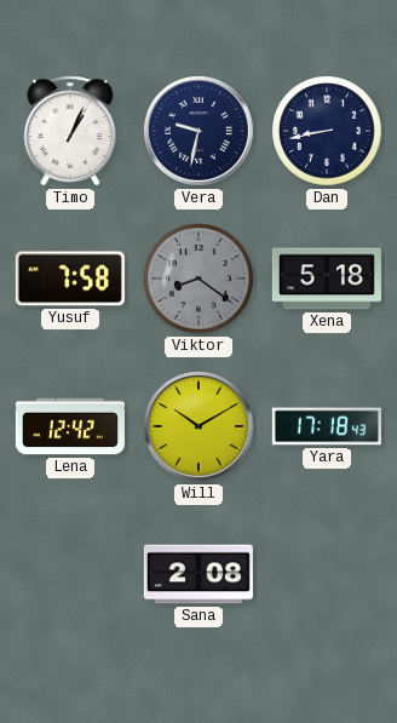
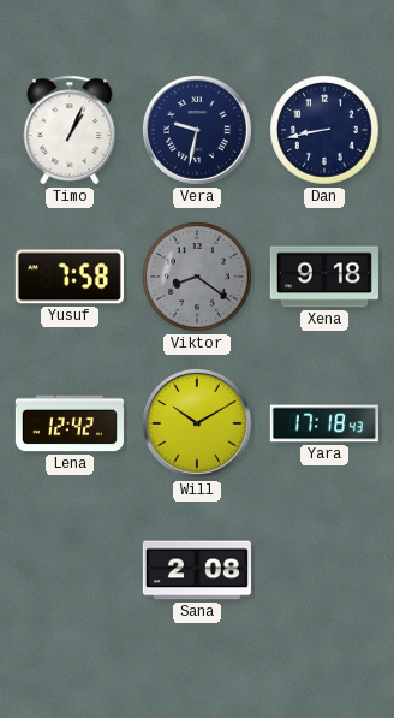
Xena: 5:18 -> 9:18
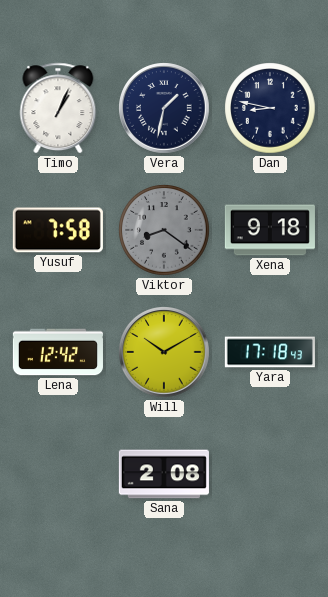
Vera: 9:32 -> 1:32
Dan: 8:43 -> 8:47
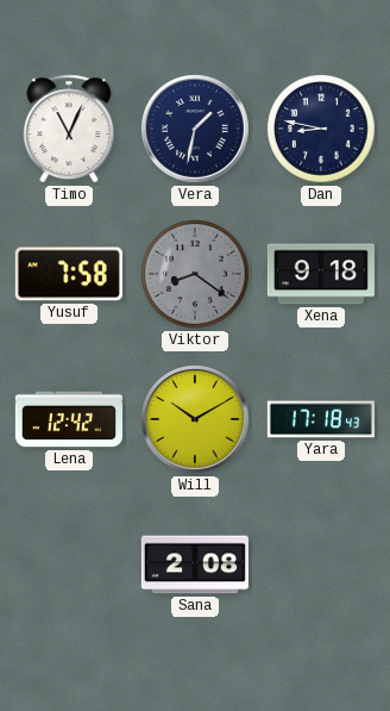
Timo: 1:04 -> 11:04
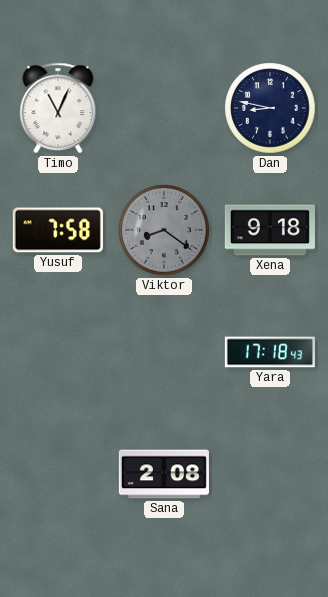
Vera: 1:32 -> none
Lena: 12:42 -> none
Will: 10:10 -> none
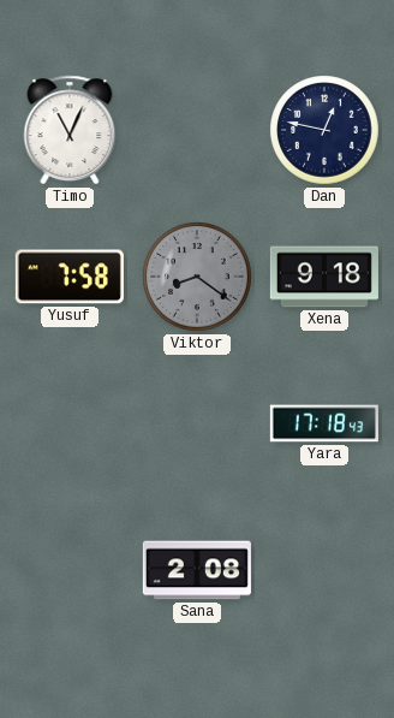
Dan: 8:47 -> 12:47
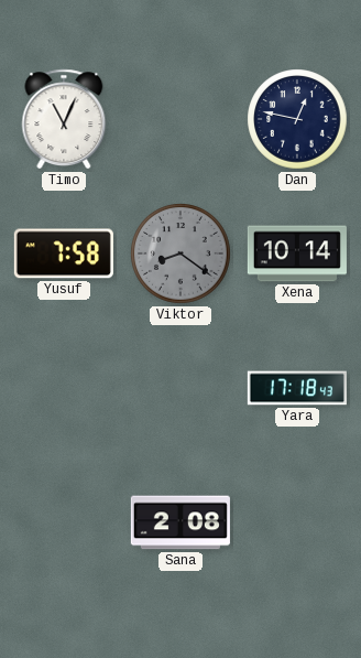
Xena: 9:18 -> 10:14
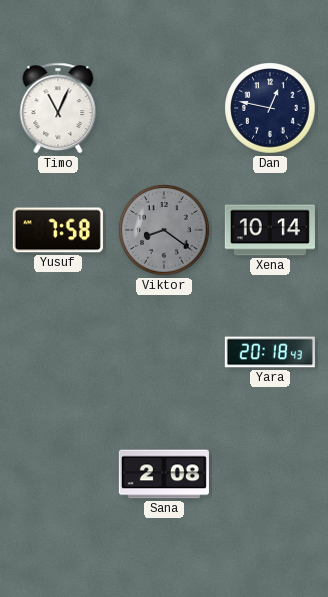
Yara: 17:18 -> 20:18
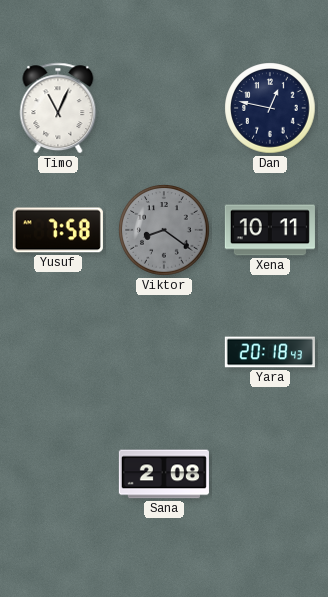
Xena: 10:14 -> 10:11
